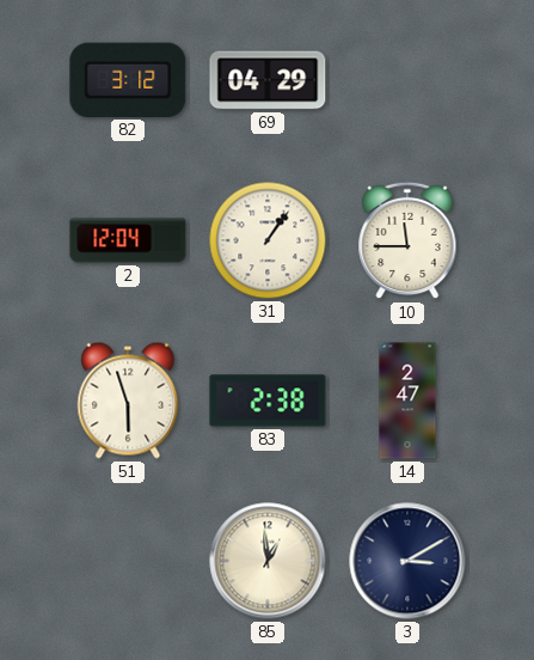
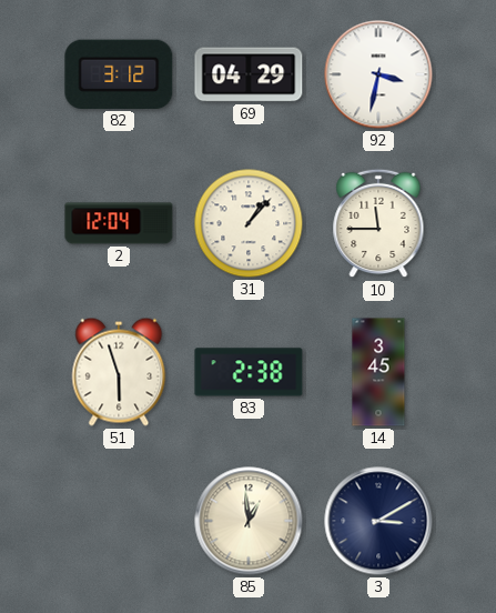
92: none -> 3:32
31: 1:06 -> 1:07
14: 2:47 -> 3:45
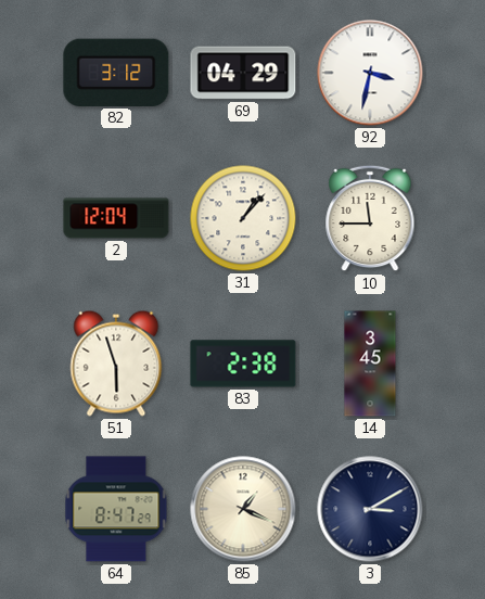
64: none -> 8:47
85: 12:59 -> 1:19
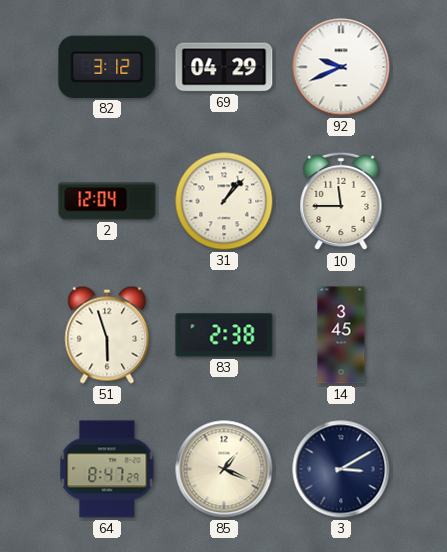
92: 3:32 -> 9:41
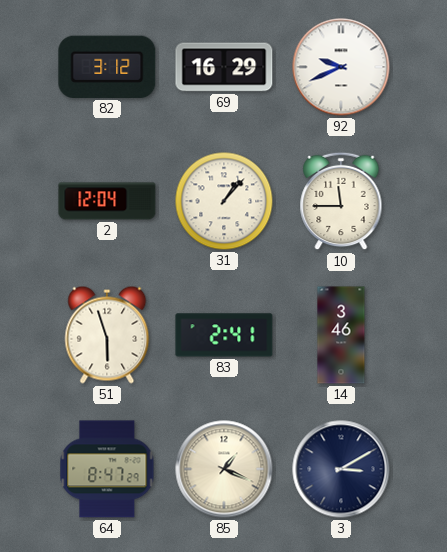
69: 04:29 -> 16:29
83: 2:38 -> 2:41
14: 3:45 -> 3:46
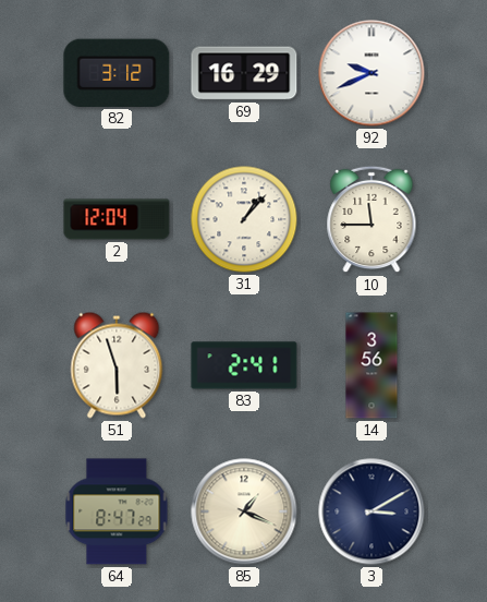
14: 3:46 -> 3:56
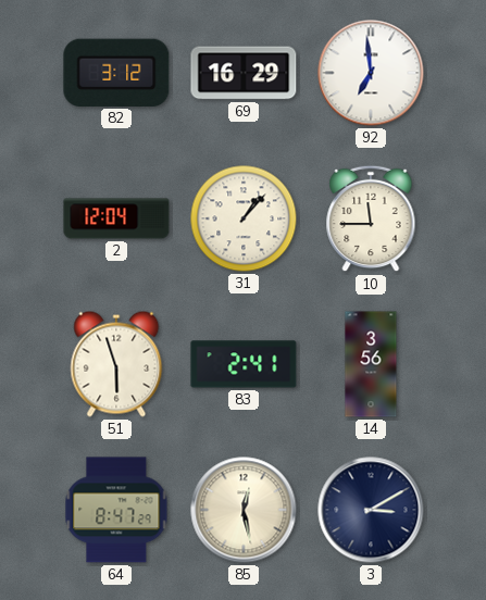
92: 9:41 -> 6:59
85: 1:19 -> 12:28
